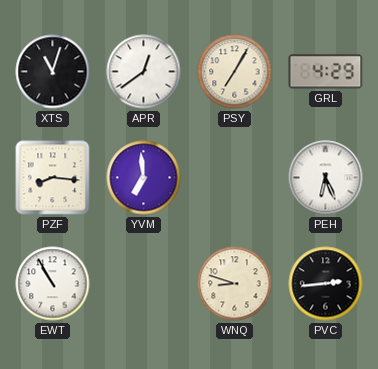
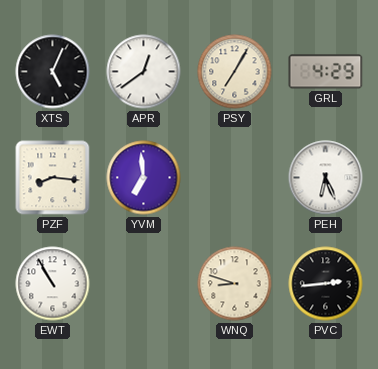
XTS: 11:03 -> 5:04
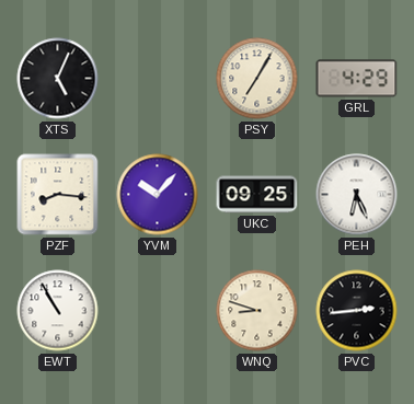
APR: 12:39 -> none
YVM: 6:59 -> 10:07
UKC: none -> 09:25
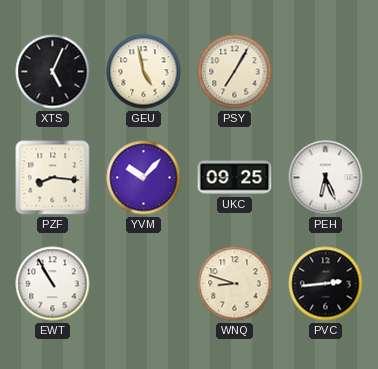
GEU: none -> 4:58
GRL: 4:29 -> none
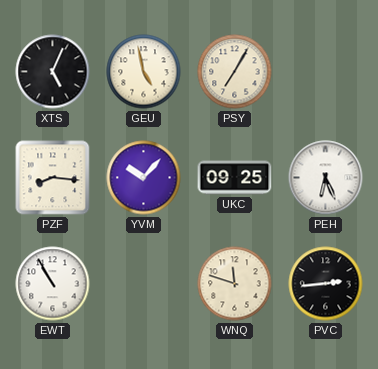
WNQ: 8:48 -> 11:48
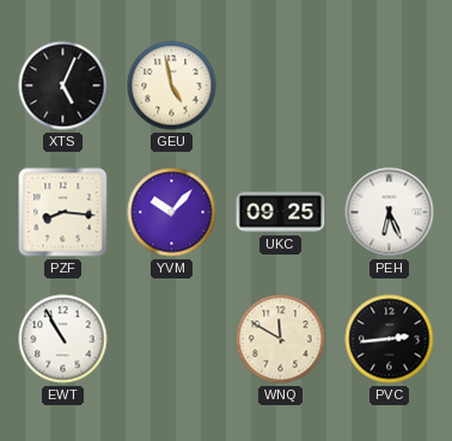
PSY: 7:05 -> none
WNQ: 11:48 -> 11:50
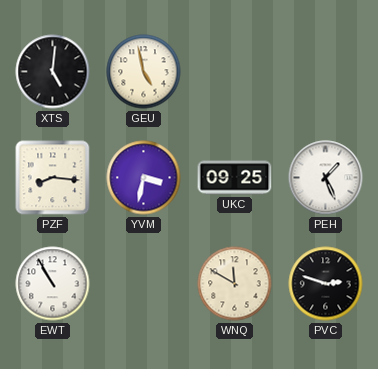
XTS: 5:04 -> 5:01
YVM: 10:07 -> 3:32
PEH: 6:26 -> 1:26
PVC: 2:44 -> 2:48
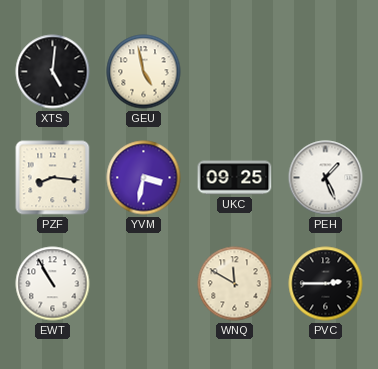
PVC: 2:48 -> 2:45
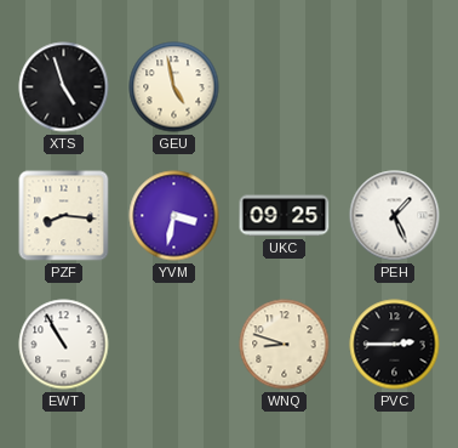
XTS: 5:01 -> 4:57
WNQ: 11:50 -> 8:48
